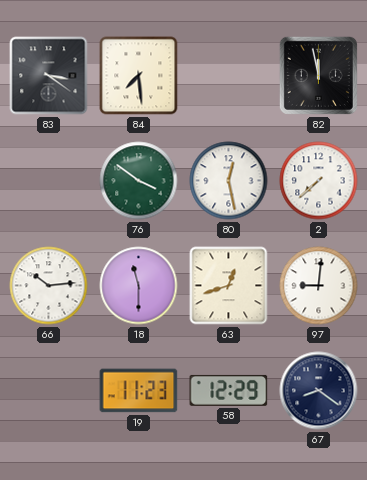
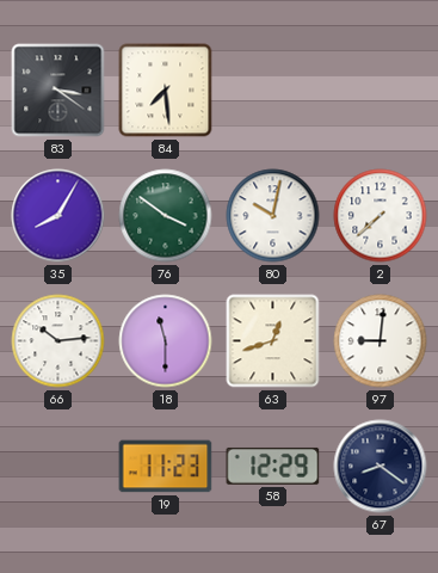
82: 11:58 -> none
35: none -> 8:05
80: 12:28 -> 10:02
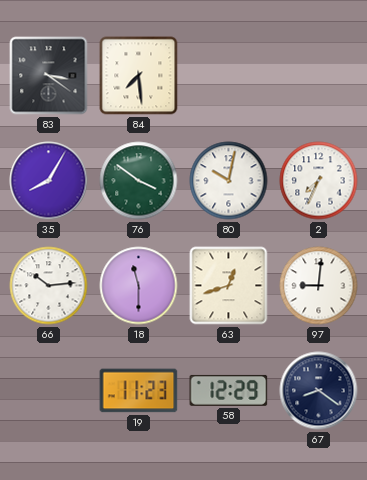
2: 7:38 -> 7:34
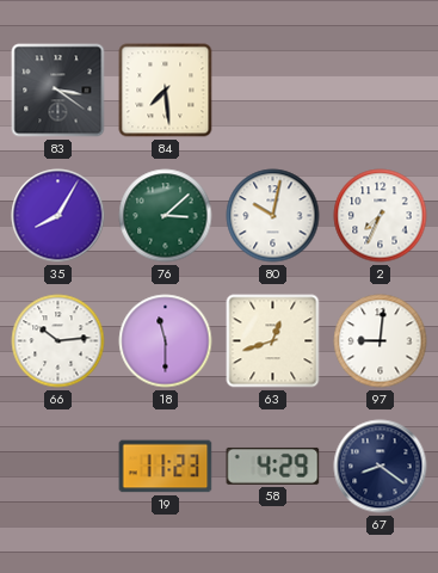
76: 3:51 -> 3:08
58: 12:29 -> 4:29
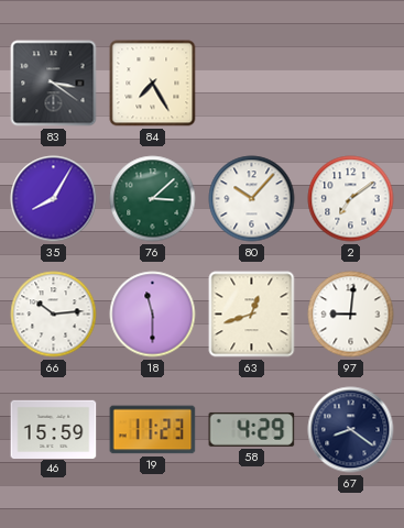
84: 7:29 -> 7:25
80: 10:02 -> 10:07
2: 7:34 -> 7:09
46: none -> 15:59
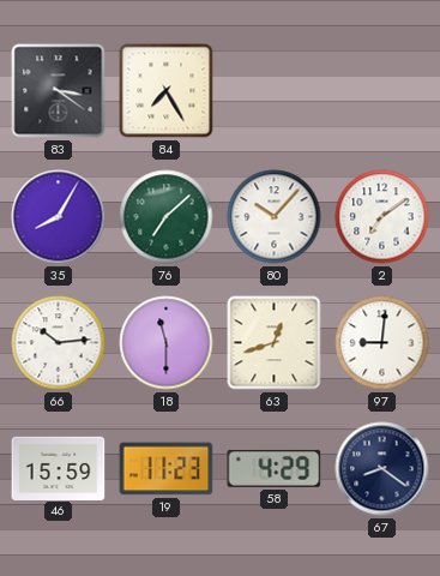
76: 3:08 -> 7:08
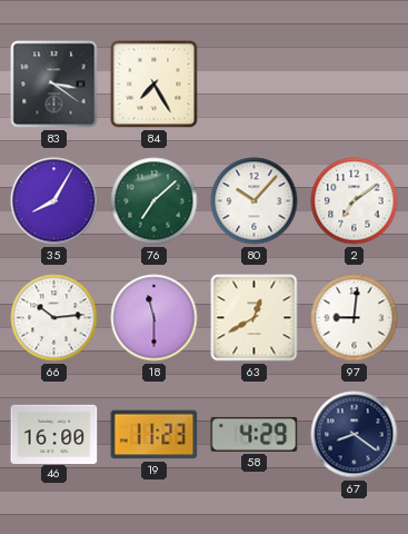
63: 12:42 -> 12:40
46: 15:59 -> 16:00
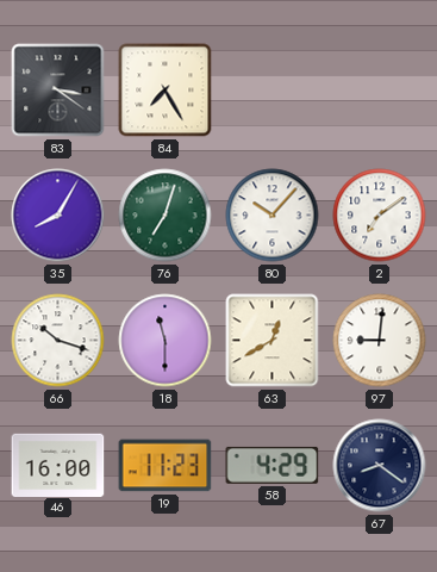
76: 7:08 -> 7:03
66: 10:14 -> 10:18
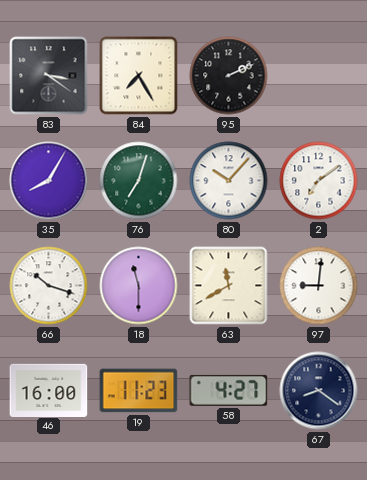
95: none -> 2:11
63: 12:40 -> 11:40
58: 4:29 -> 4:27
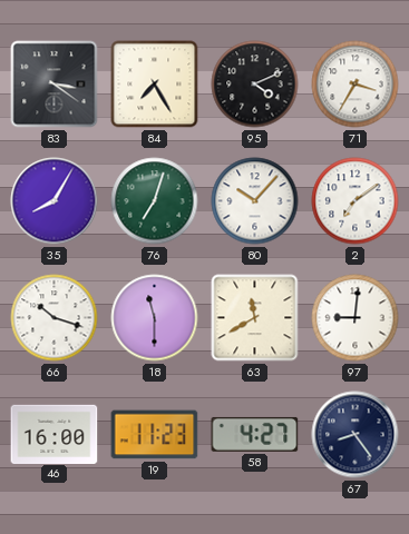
95: 2:11 -> 4:11
71: none -> 3:35
67: 8:21 -> 8:24
